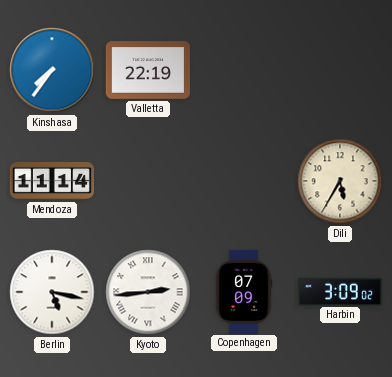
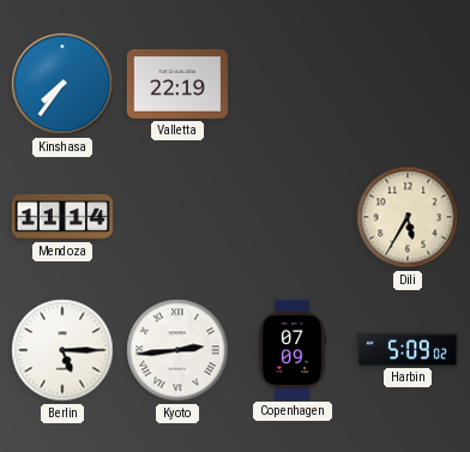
Berlin: 5:17 -> 5:15
Harbin: 3:09 -> 5:09
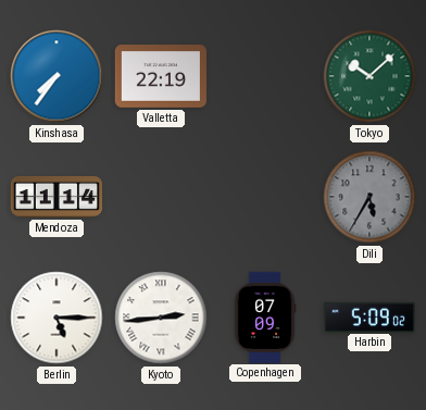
Tokyo: none -> 10:08
Dili dial: cream -> grey
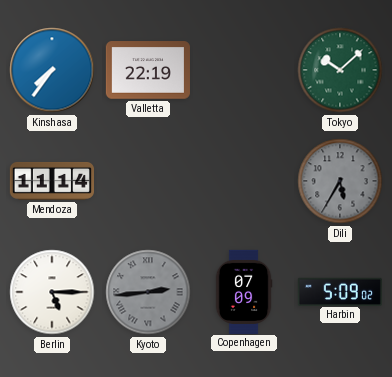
Kyoto dial: white -> grey
